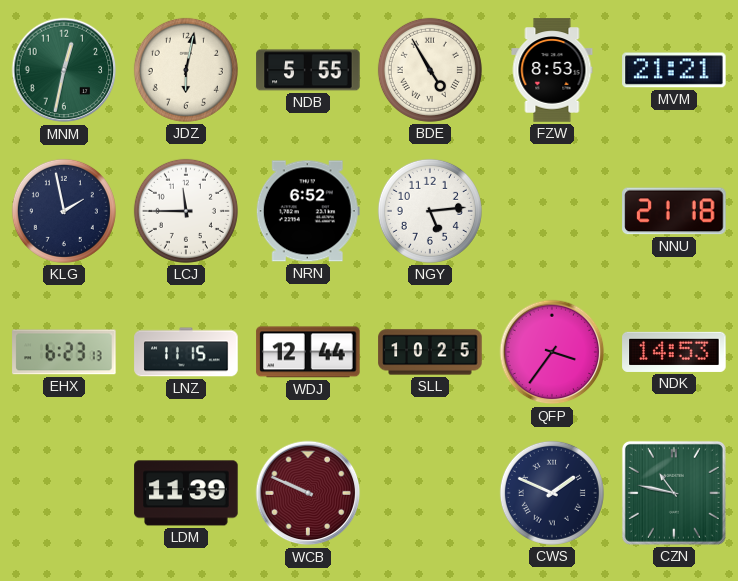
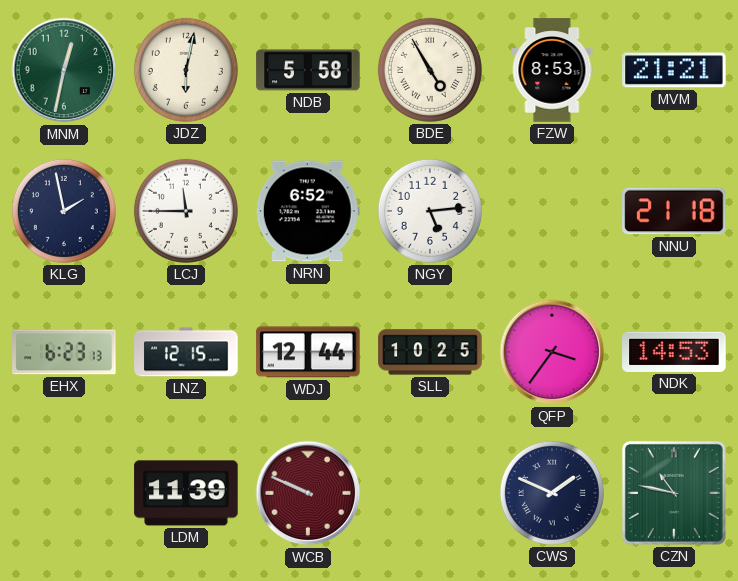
NDB: 5:55 -> 5:58
LNZ: 11:15 -> 12:15
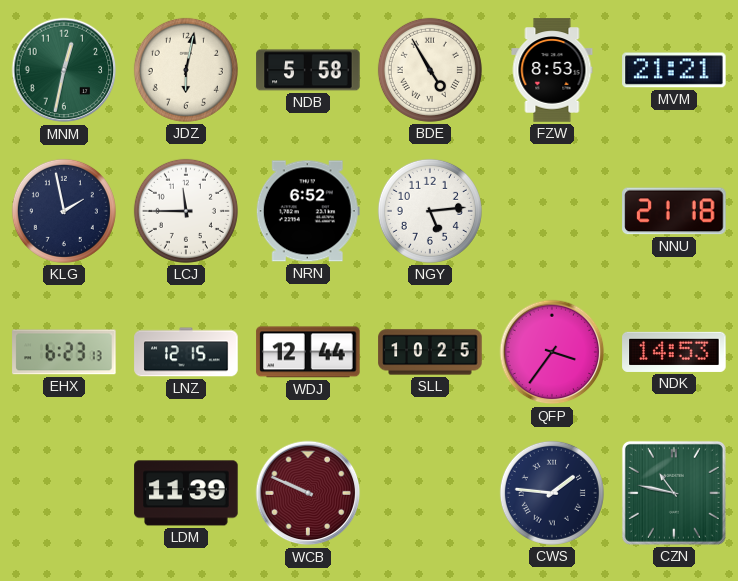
CWS: 1:49 -> 1:46
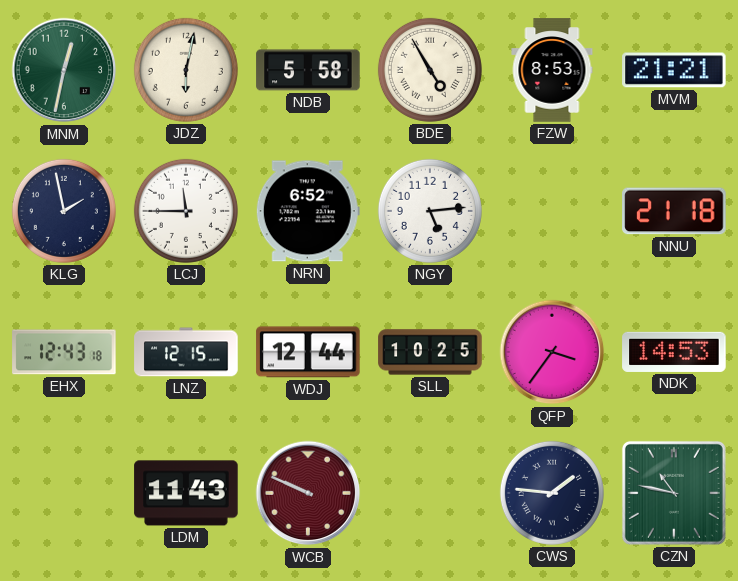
EHX: 6:23 -> 12:43
LDM: 11:39 -> 11:43
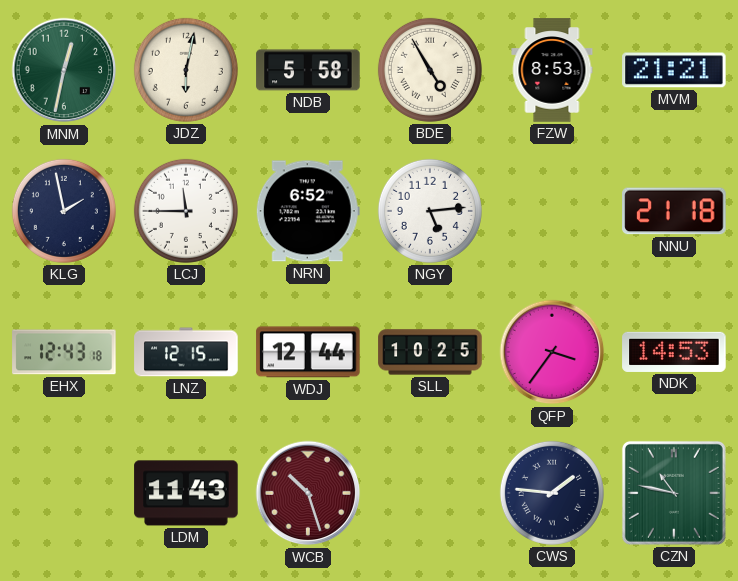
WCB: 9:49 -> 10:27
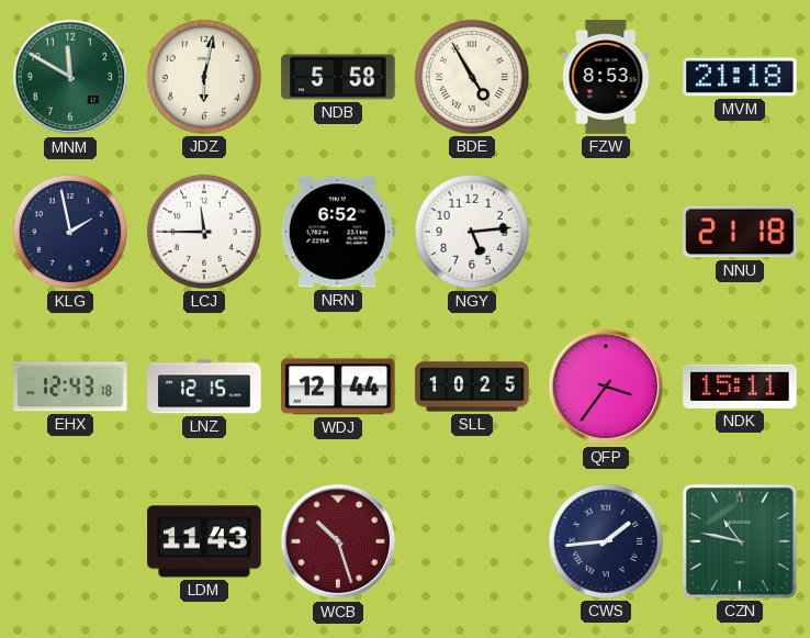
MNM: 12:32 -> 11:50
MVM: 21:21 -> 21:18
NDK: 14:53 -> 15:11
CWS: 1:46 -> 1:44
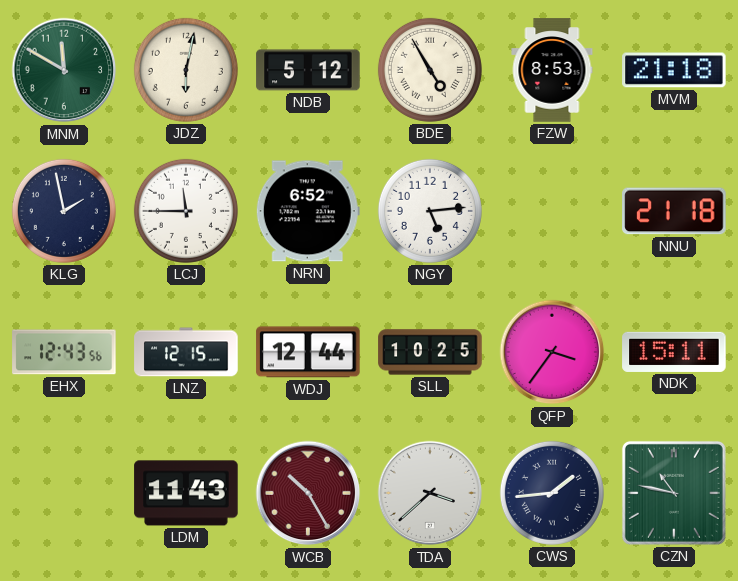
NDB: 5:58 -> 5:12
EHX: 12:43:18 -> 12:43:56
WCB: 10:27 -> 10:25
TDA: none -> 3:38
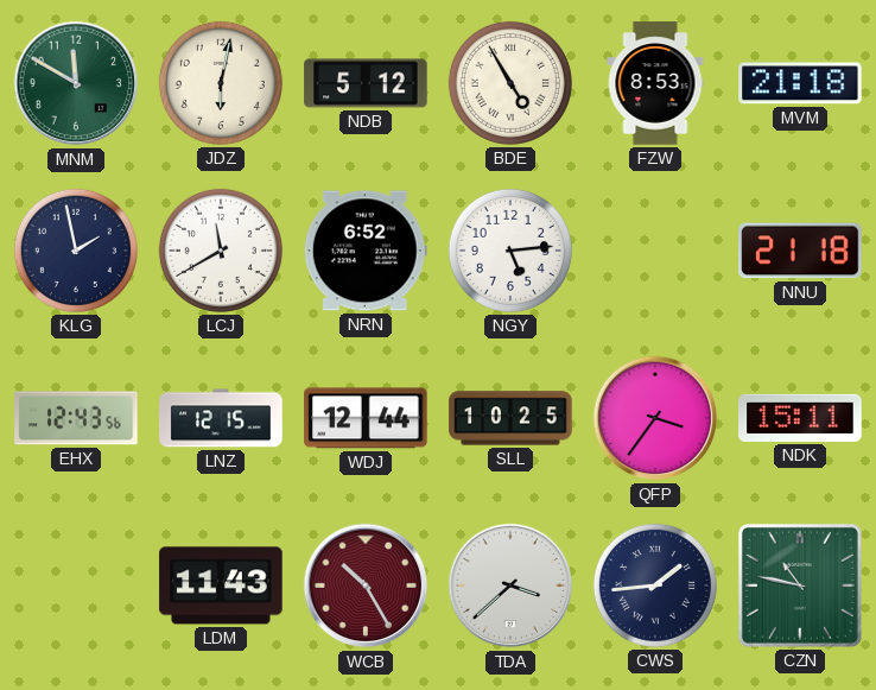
LCJ: 11:45 -> 11:40
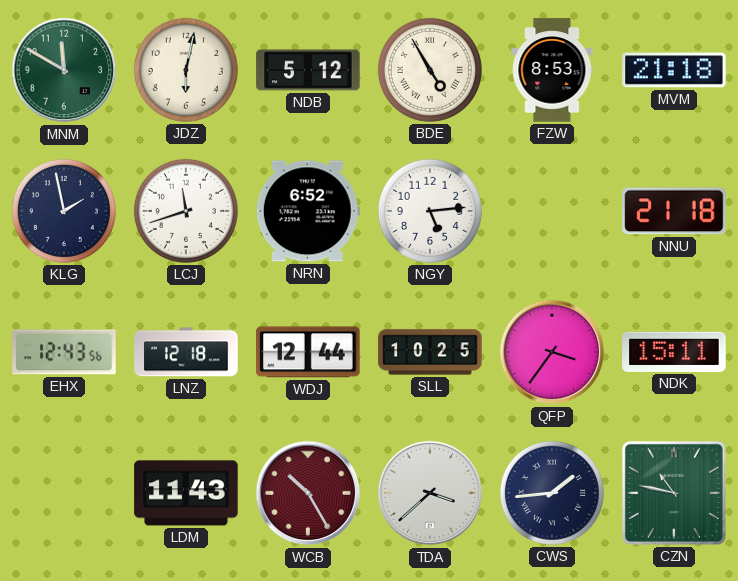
LCJ: 11:40 -> 11:42
LNZ: 12:15 -> 12:18
